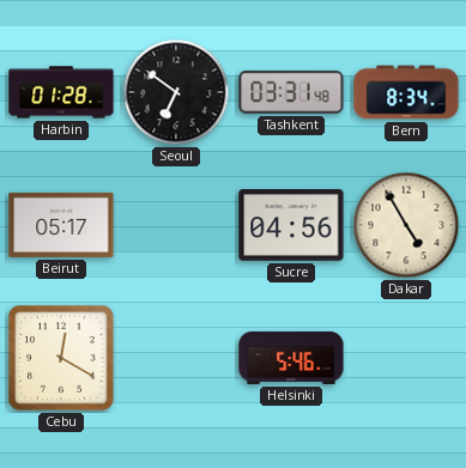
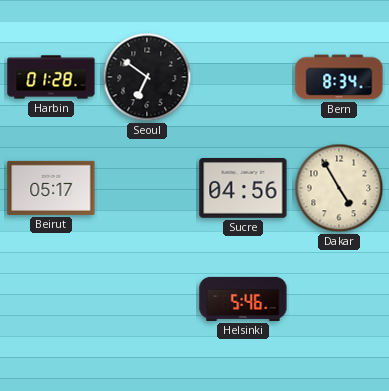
Tashkent: 03:31 -> none
Cebu: 12:20 -> none
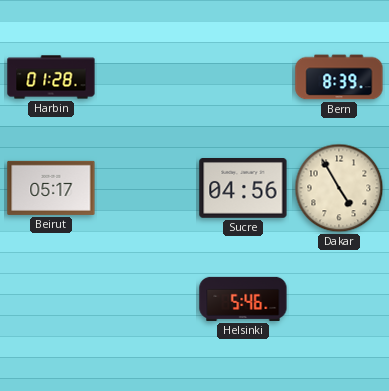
Seoul: 6:51 -> none
Bern: 8:34 -> 8:39
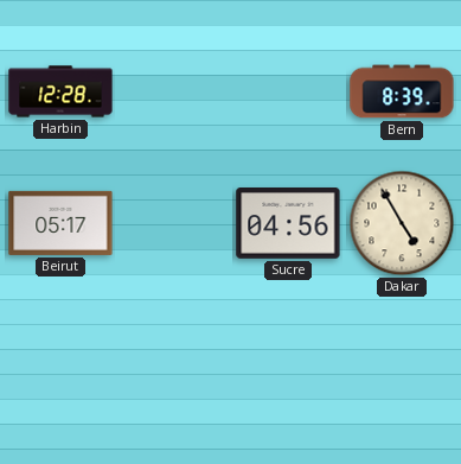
Harbin: 01:28 -> 12:28
Helsinki: 5:46 -> none
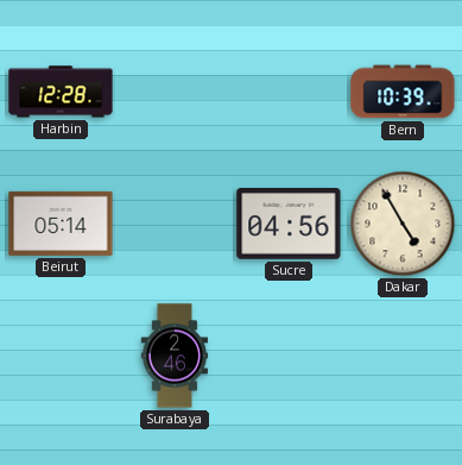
Bern: 8:39 -> 10:39
Beirut: 05:17 -> 05:14
Surabaya: none -> 2:46
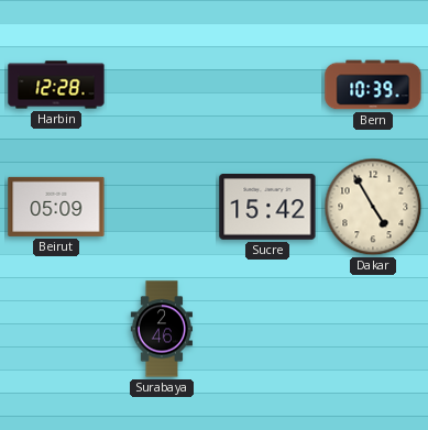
Beirut: 05:14 -> 05:09
Sucre: 04:56 -> 15:42
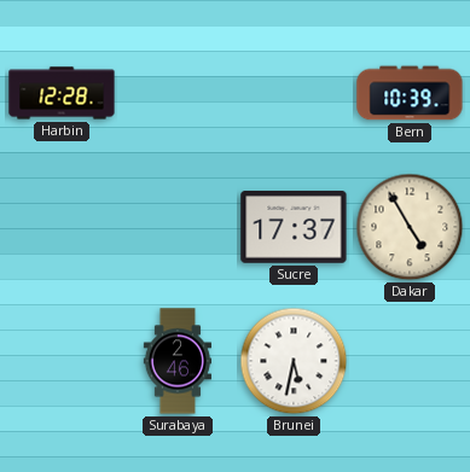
Beirut: 05:09 -> none
Sucre: 15:42 -> 17:37
Brunei: none -> 5:32
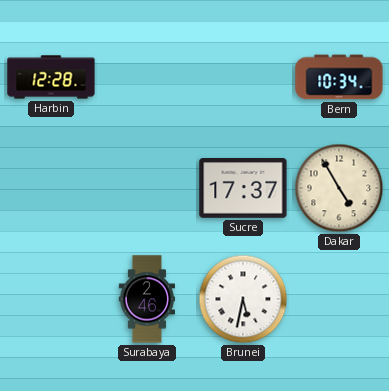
Bern: 10:39 -> 10:34
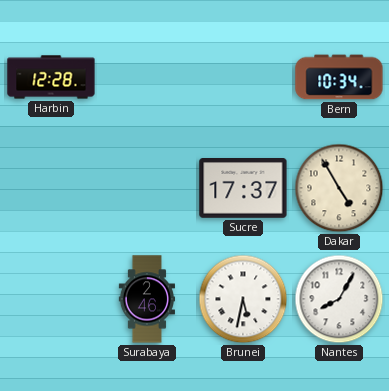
Nantes: none -> 8:05
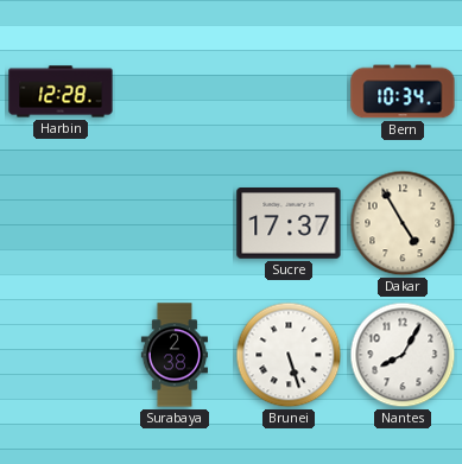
Surabaya: 2:46 -> 2:38
Brunei: 5:32 -> 5:27
